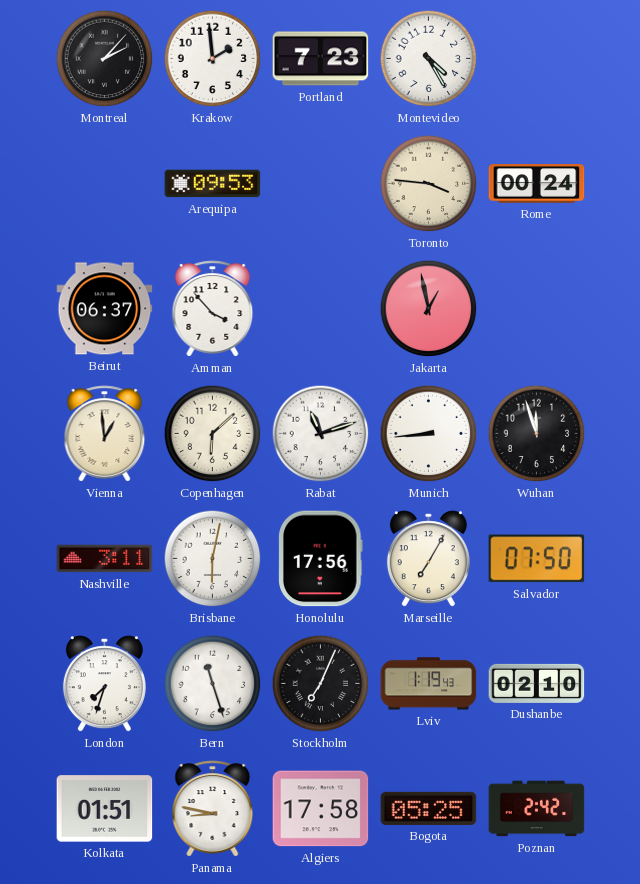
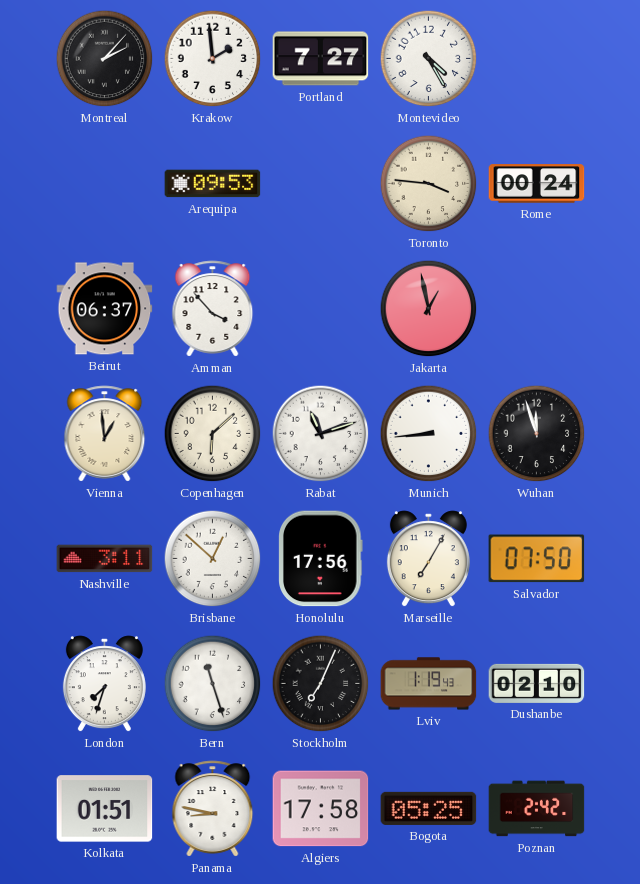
Portland: 7:23 -> 7:27
Brisbane: 6:02 -> 12:52
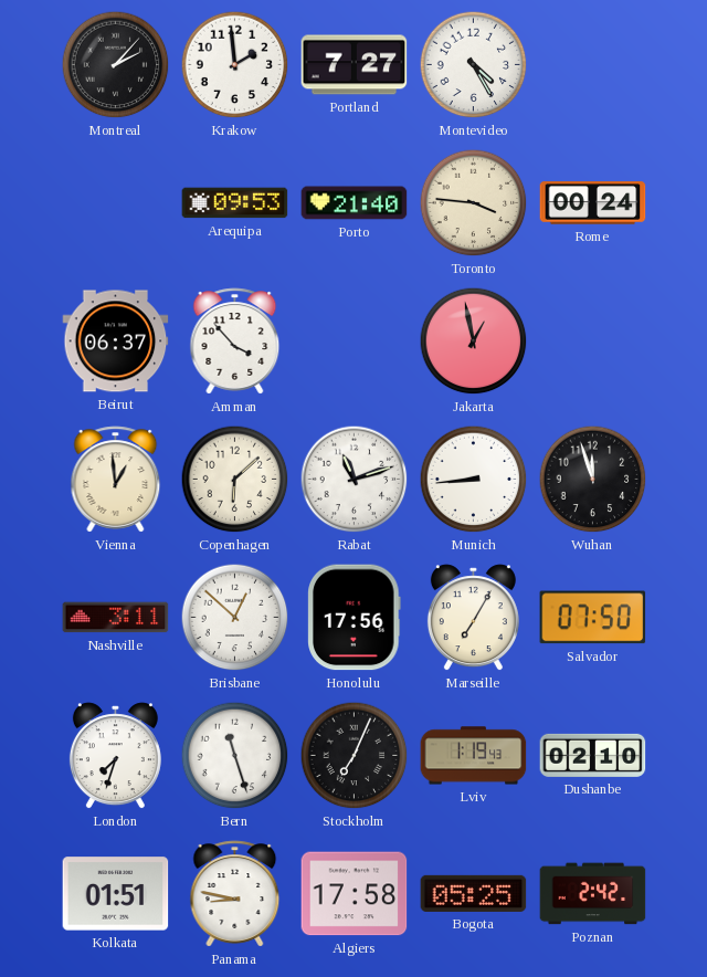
Porto: none -> 21:40
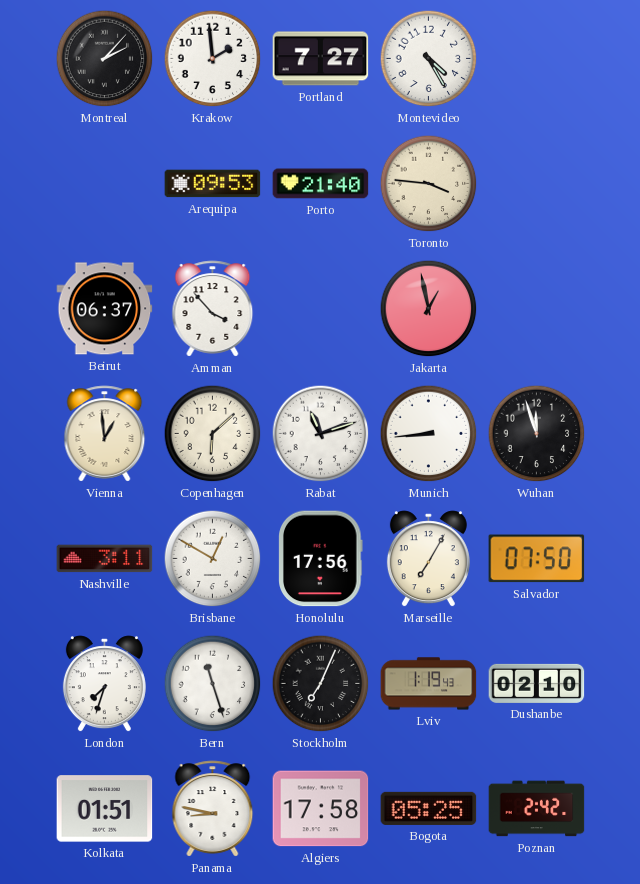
Rome: 00:24 -> none
Brisbane: 12:52 -> 12:50
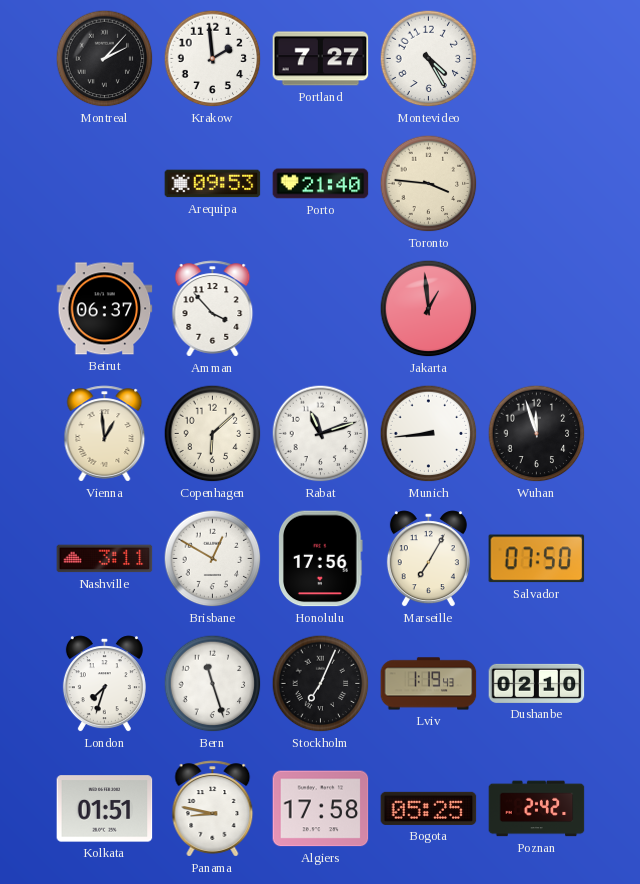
Jakarta: 12:58 -> 12:59
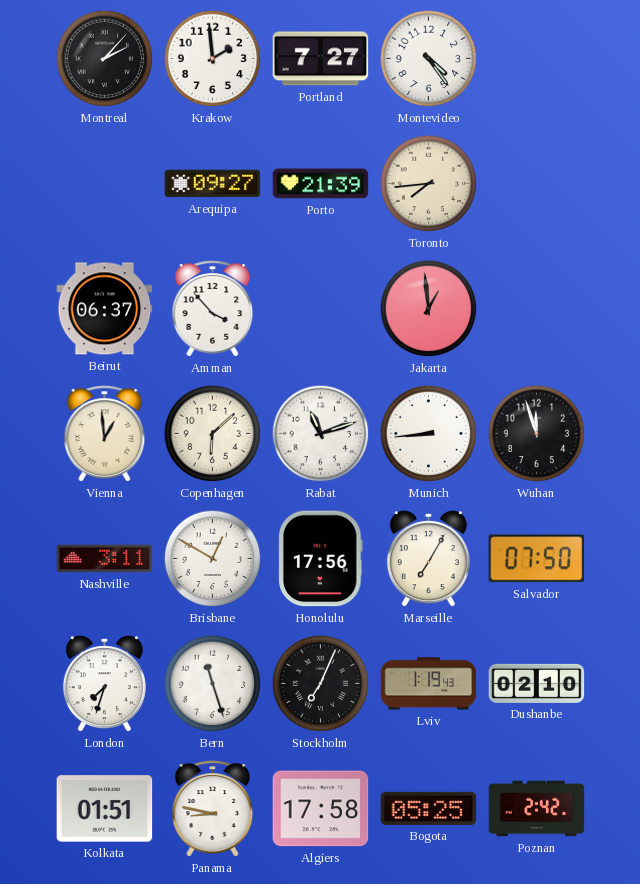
Montevideo: 4:25 -> 4:24
Arequipa: 09:53 -> 09:27
Porto: 21:40 -> 21:39
Toronto: 3:46 -> 7:44
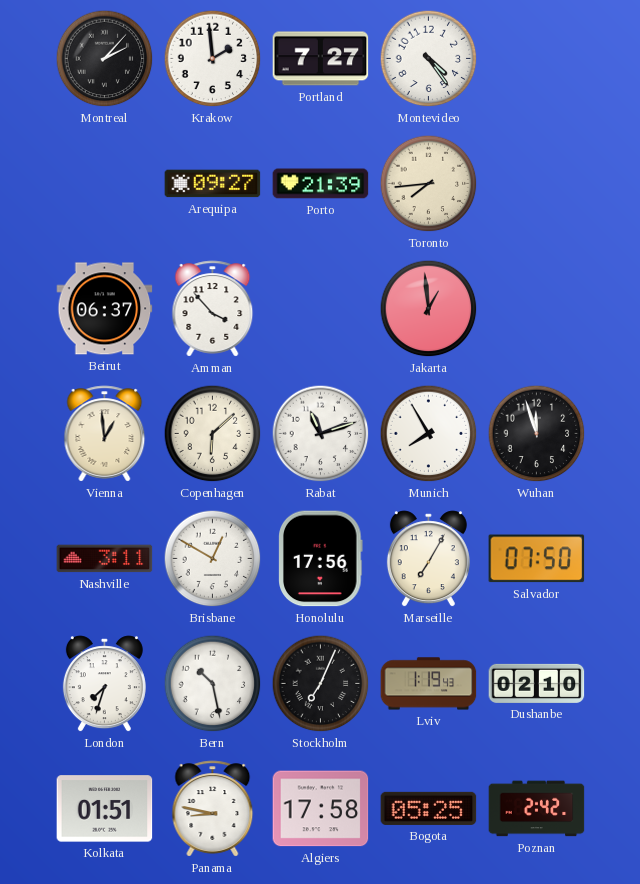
Munich: 8:44 -> 7:55
Bern: 11:27 -> 10:28
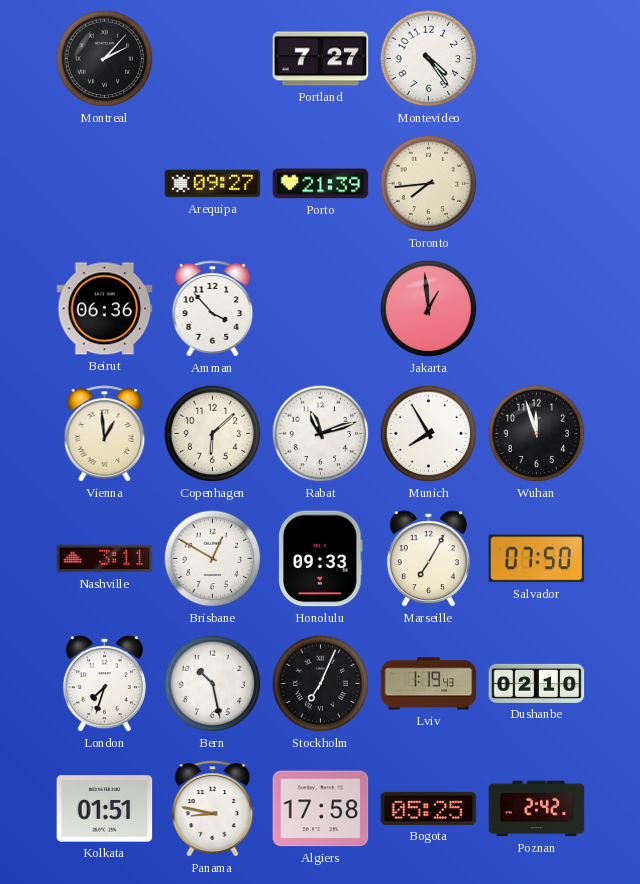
Krakow: 1:59 -> none
Beirut: 06:37 -> 06:36
Honolulu: 17:56 -> 09:33
